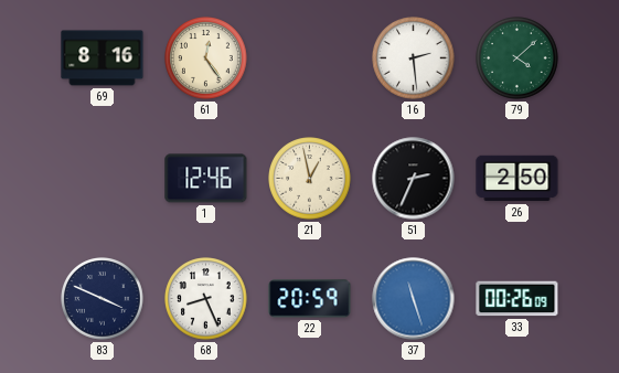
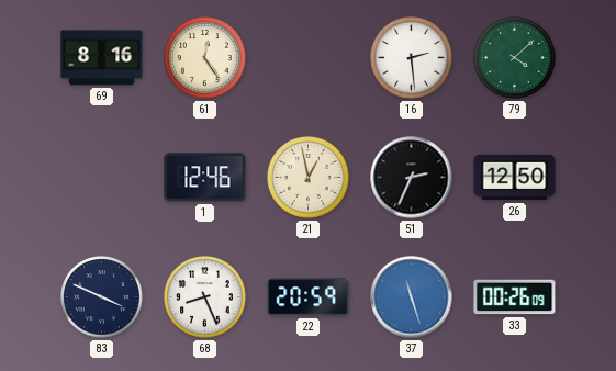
26: 2:50 -> 12:50
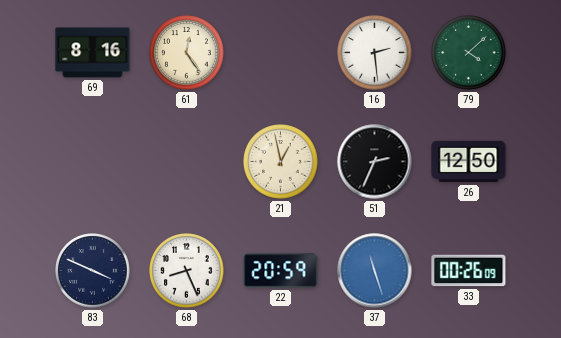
1: 12:46 -> none
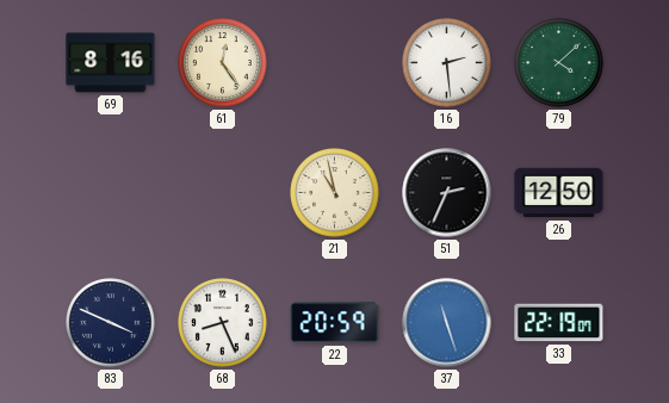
21: 12:58 -> 10:58
33: 00:26 -> 22:19
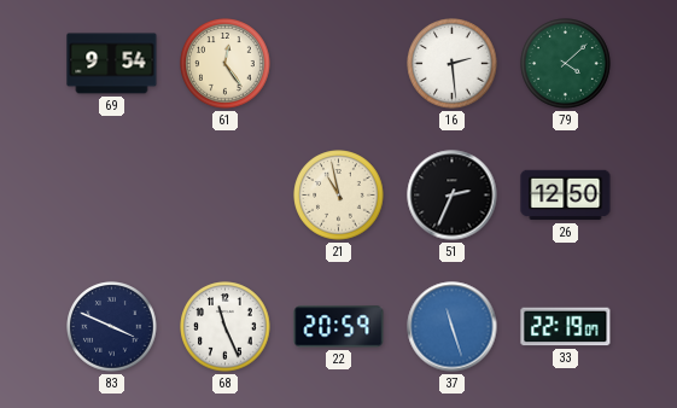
69: 8:16 -> 9:54
68: 8:26 -> 11:26
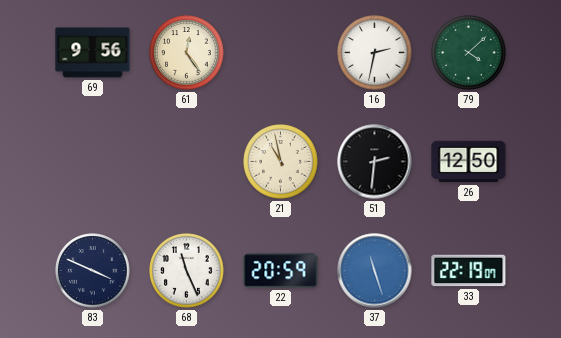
69: 9:54 -> 9:56
16: 2:29 -> 2:32
51: 2:34 -> 2:31
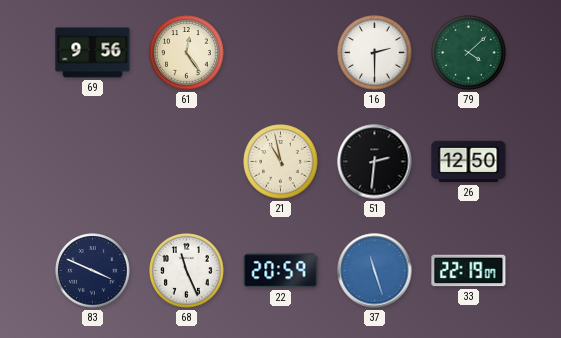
16: 2:32 -> 2:30
